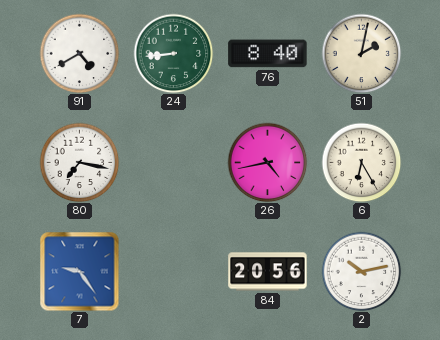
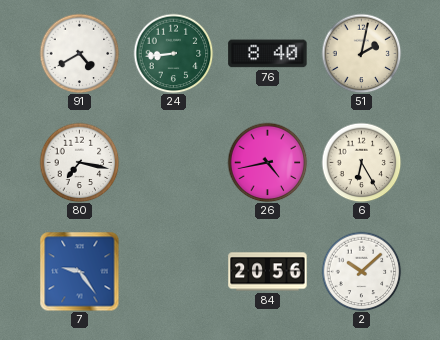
2: 10:13 -> 10:08
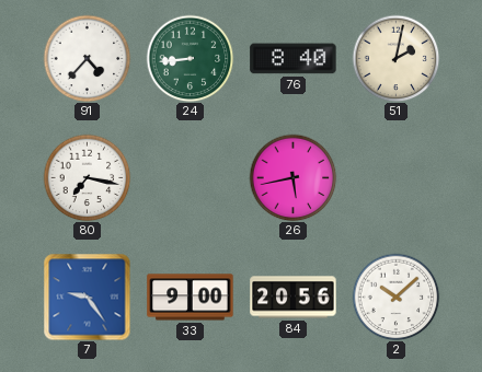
91: 4:40 -> 4:37
26: 4:43 -> 5:43
6: 6:25 -> none
33: none -> 9:00
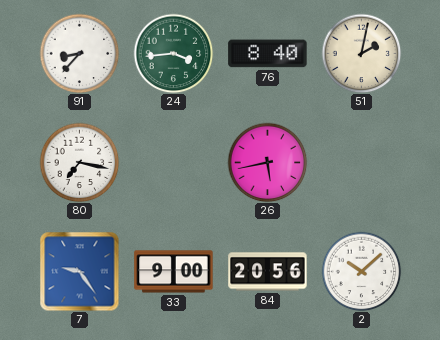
91: 4:37 -> 8:37
24: 8:44 -> 3:44
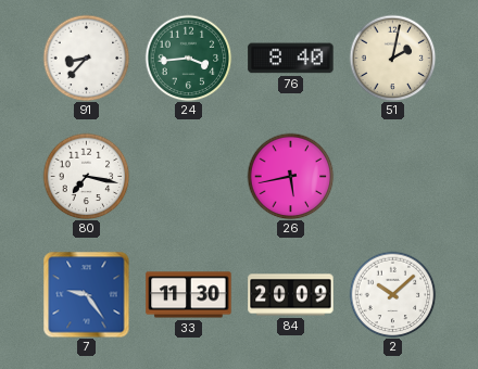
33: 9:00 -> 11:30
84: 20:56 -> 20:09
